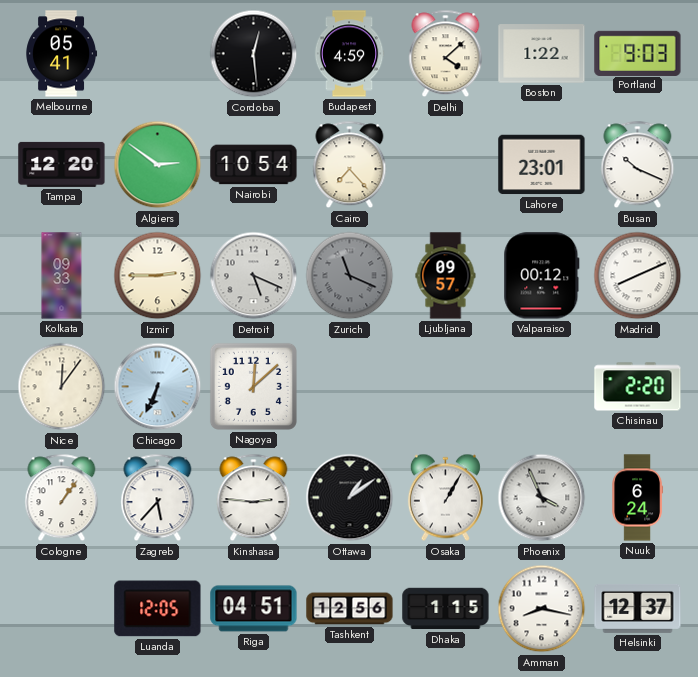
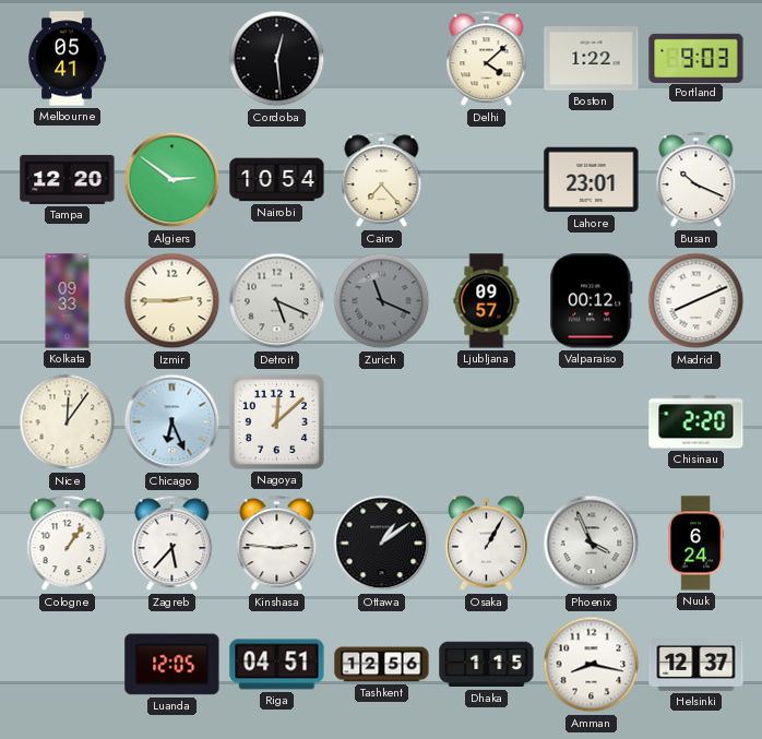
Budapest: 4:59 -> none
Chicago: 6:34 -> 6:26
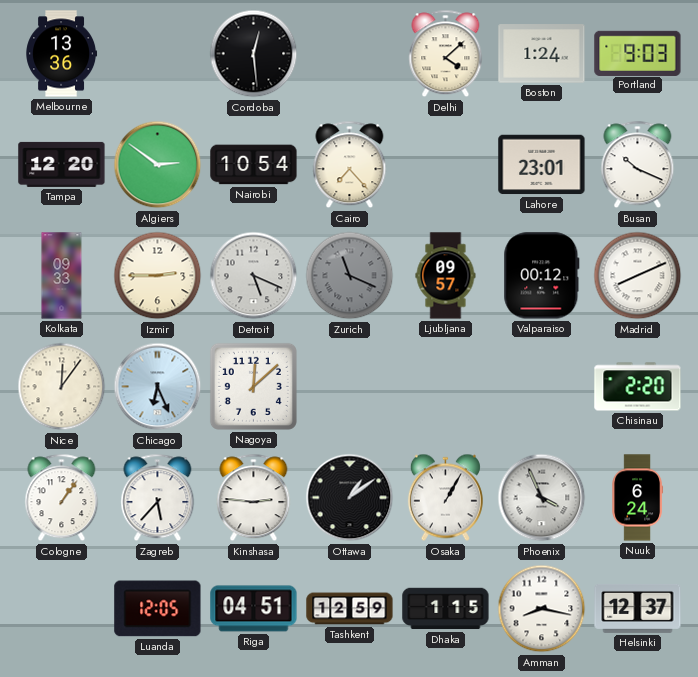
Melbourne: 05:41 -> 13:36
Boston: 1:22 -> 1:24
Tashkent: 12:56 -> 12:59
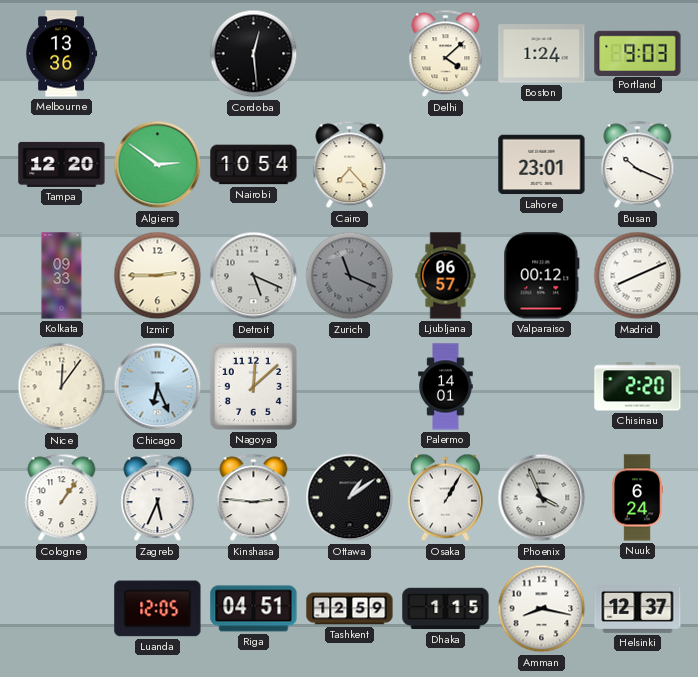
Ljubljana: 09:57 -> 06:57
Palermo: none -> 14:01
Zagreb: 5:37 -> 5:34
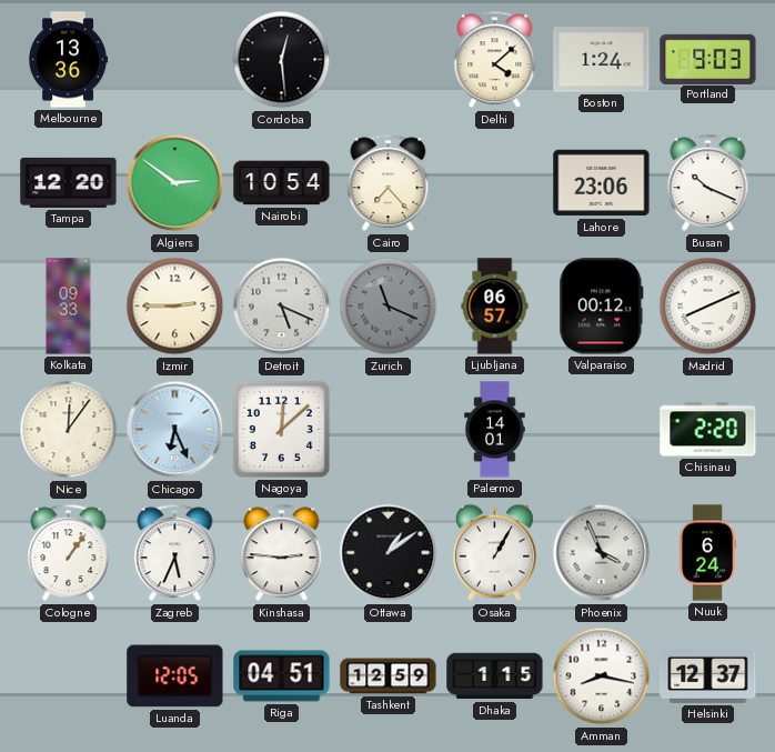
Lahore: 23:01 -> 23:06
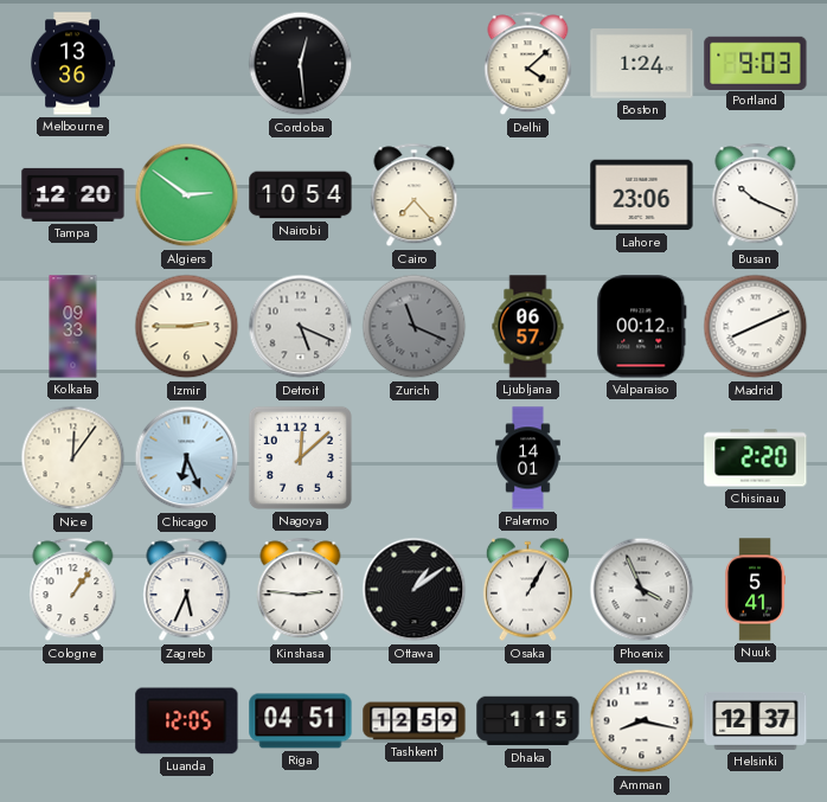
Nuuk: 6:24 -> 5:41
